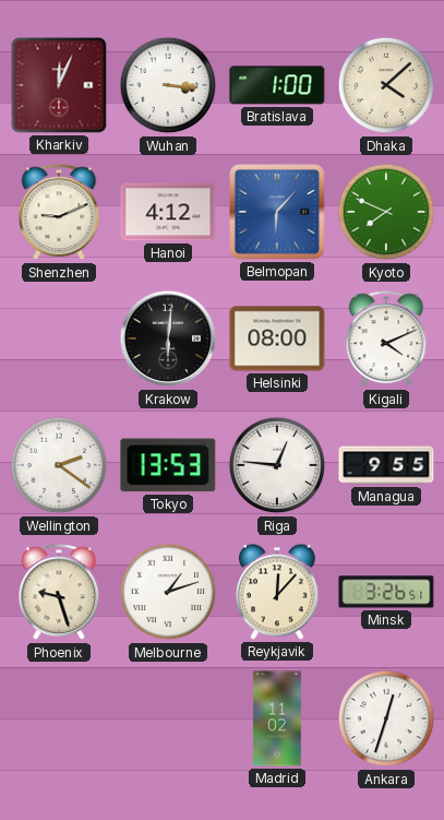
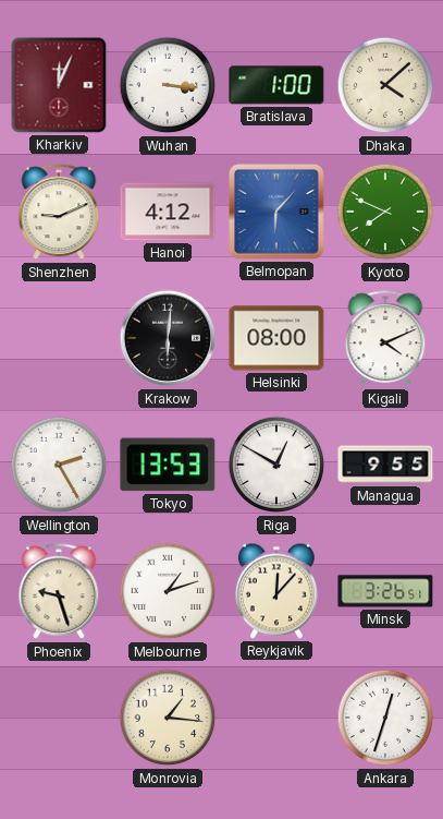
Wellington: 2:21 -> 2:25
Riga: 12:46 -> 12:50
Monrovia: none -> 1:16
Madrid: 11:02 -> none
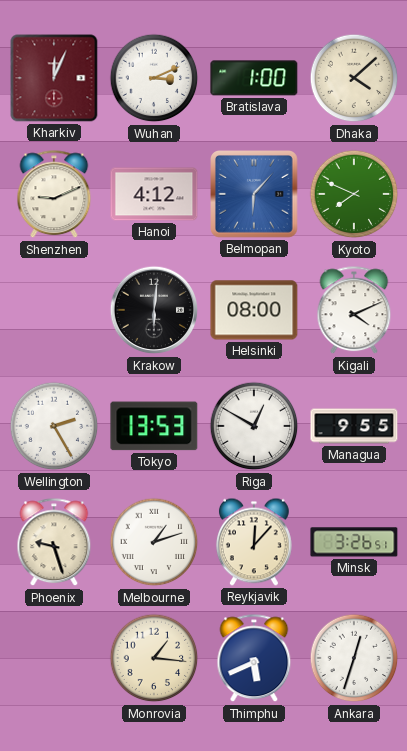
Wuhan: 3:16 -> 3:11
Thimphu: none -> 5:41
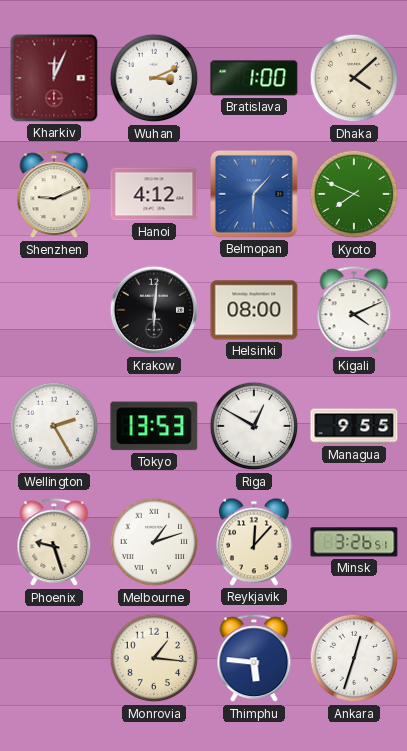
Thimphu: 5:41 -> 5:46
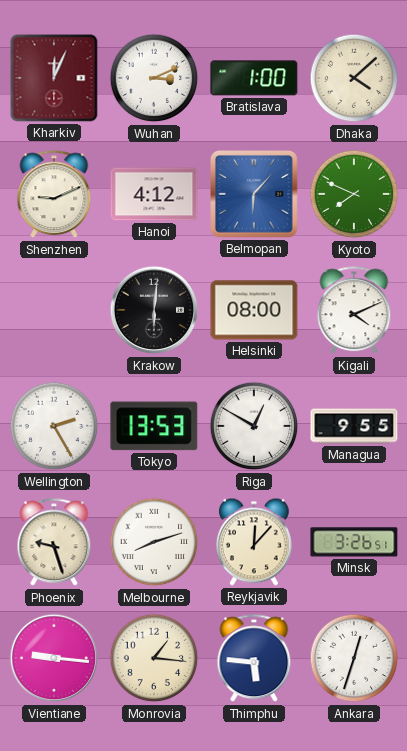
Melbourne: 1:12 -> 8:12
Vientiane: none -> 9:16
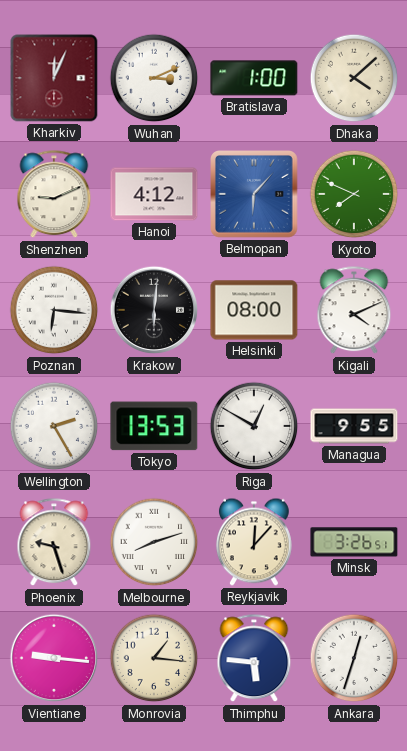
Poznan: none -> 6:16
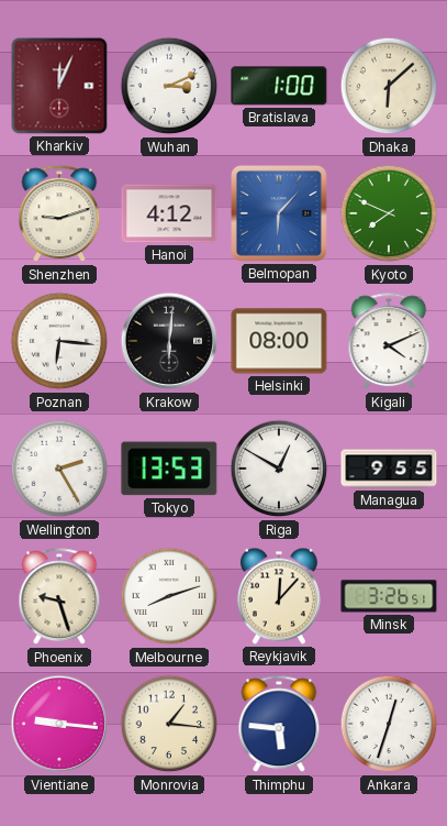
Dhaka: 4:08 -> 6:08
Shenzhen: 9:11 -> 9:12
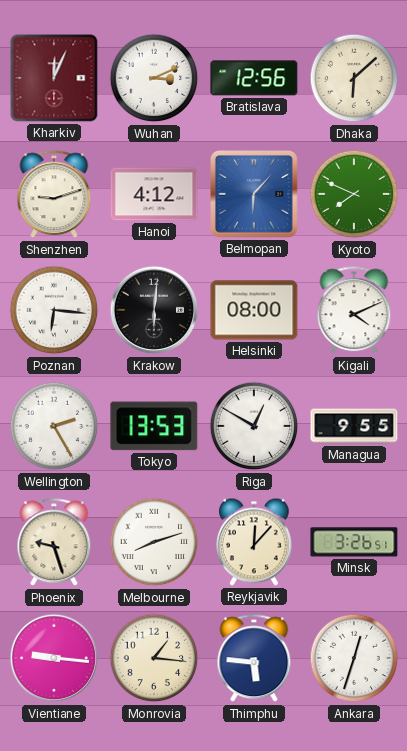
Bratislava: 1:00 -> 12:56
